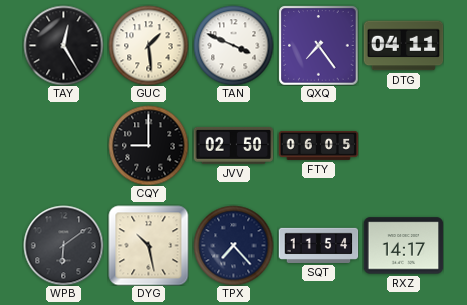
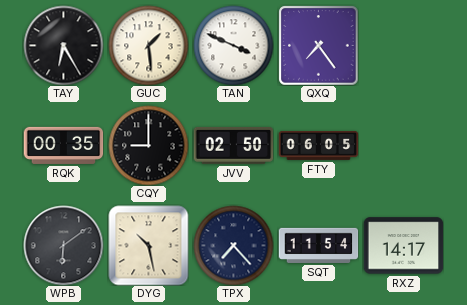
TAY: 12:25 -> 6:25
DTG: 04:11 -> none
RQK: none -> 00:35
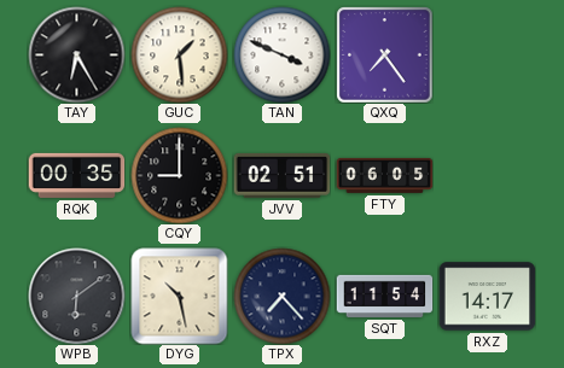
JVV: 02:50 -> 02:51
